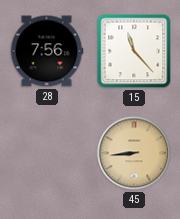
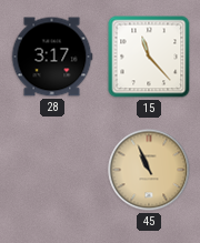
28: 7:56 -> 3:17
45: 8:44 -> 10:56
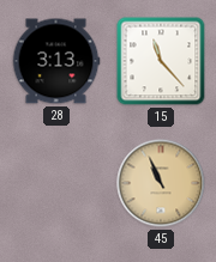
28: 3:17 -> 3:13
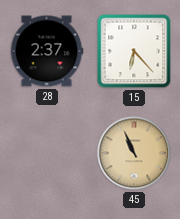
28: 3:13 -> 2:37
15: 11:23 -> 6:23
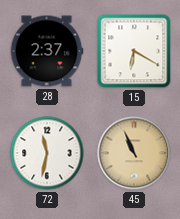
15: 6:23 -> 6:20
72: none -> 11:32
